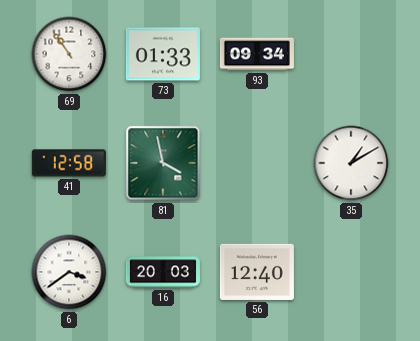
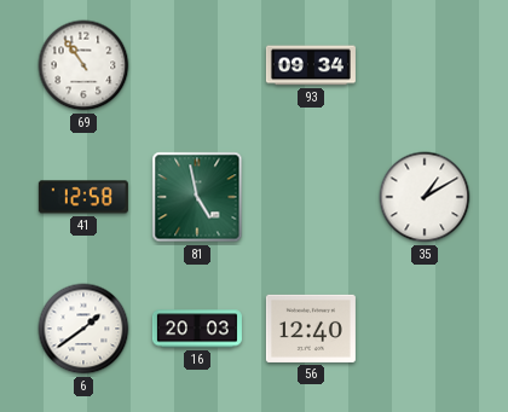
73: 01:33 -> none
81: 3:58 -> 4:58
6: 3:39 -> 1:39
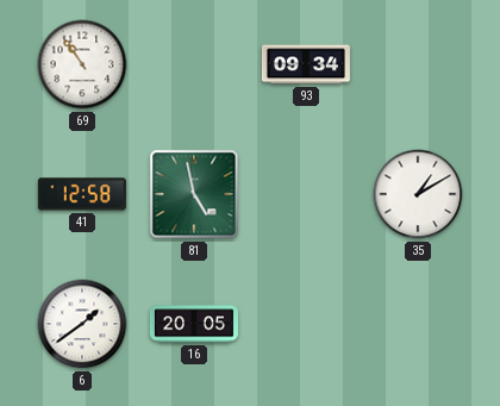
16: 20:03 -> 20:05
56: 12:40 -> none
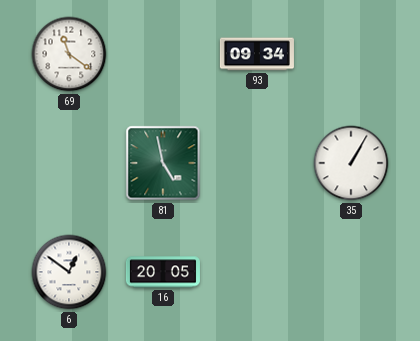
69: 10:54 -> 11:21
41: 12:58 -> none
35: 1:10 -> 1:05
6: 1:39 -> 12:51
